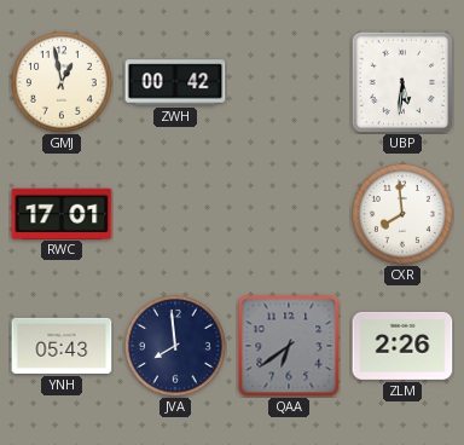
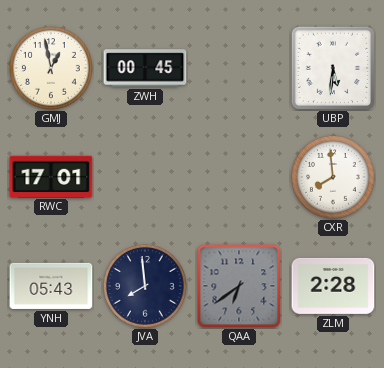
ZWH: 00:42 -> 00:45
ZLM: 2:26 -> 2:28
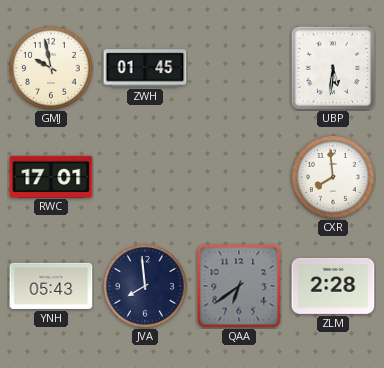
GMJ: 12:58 -> 9:58
ZWH: 00:45 -> 01:45
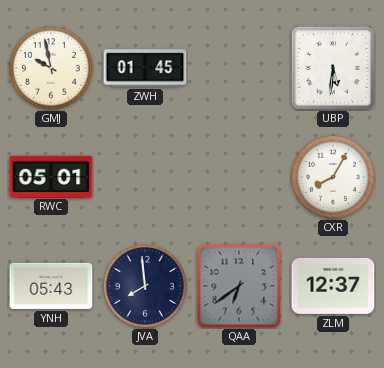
RWC: 17:01 -> 05:01
CXR: 7:59 -> 8:05
ZLM: 2:28 -> 12:37
